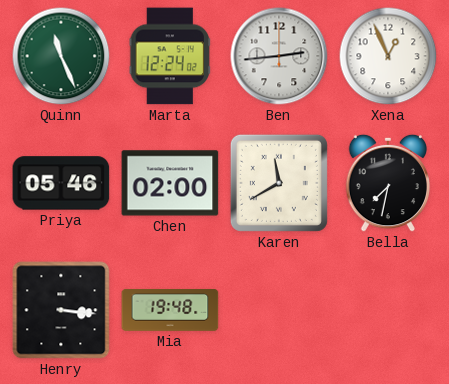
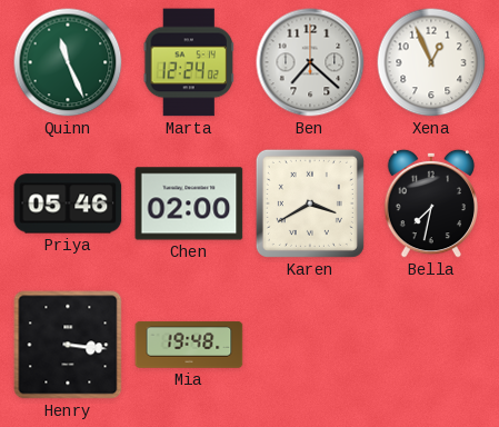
Ben: 2:44 -> 7:22
Karen: 11:40 -> 3:40
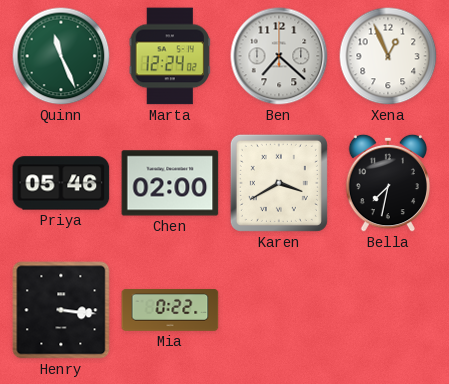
Mia: 19:48 -> 0:22
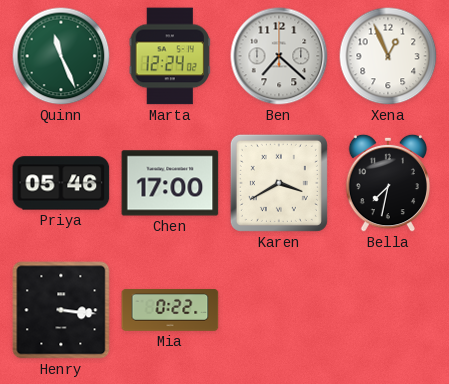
Chen: 02:00 -> 17:00
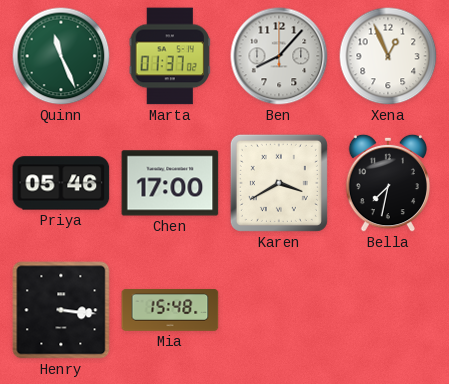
Marta: 12:24 -> 01:37
Ben: 7:22 -> 8:07
Mia: 0:22 -> 15:48
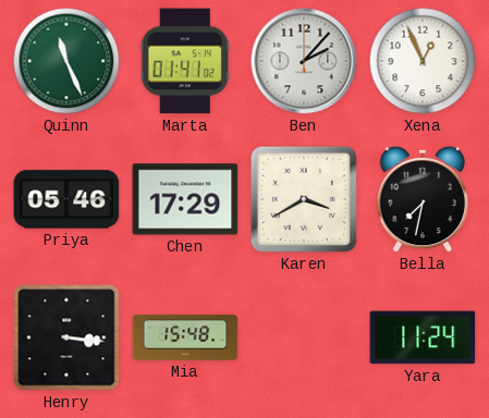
Marta: 01:37 -> 01:41
Ben: 8:07 -> 2:07
Chen: 17:00 -> 17:29
Yara: none -> 11:24
